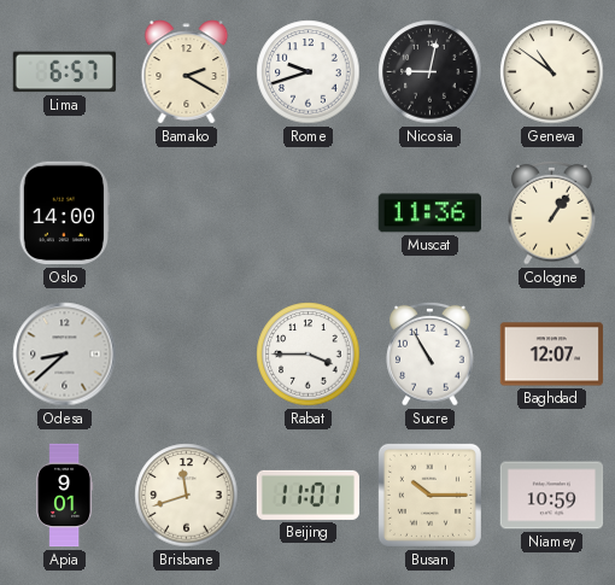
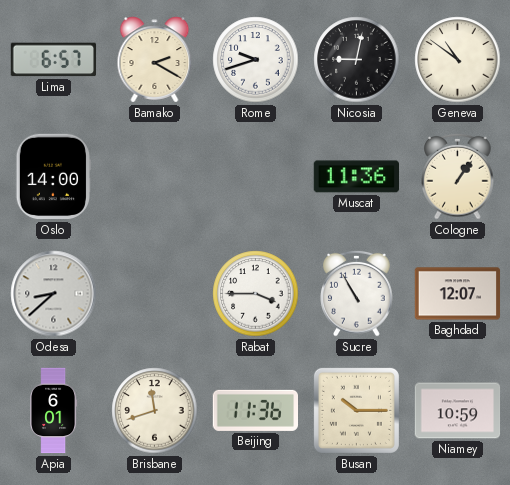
Apia: 9:01 -> 6:01
Beijing: 11:01 -> 11:36
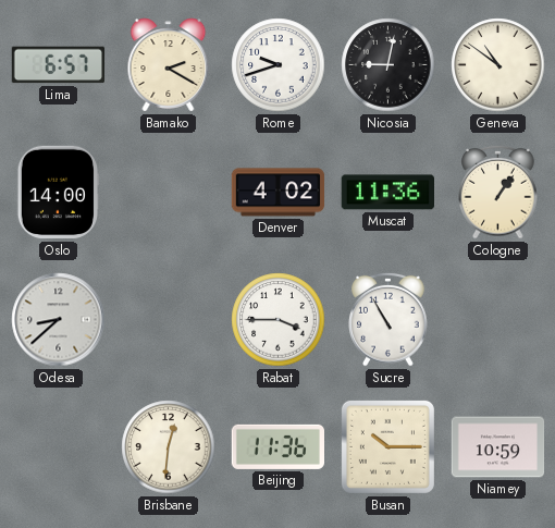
Denver: none -> 4:02
Baghdad: 12:07 -> none
Apia: 6:01 -> none
Brisbane: 11:42 -> 12:31
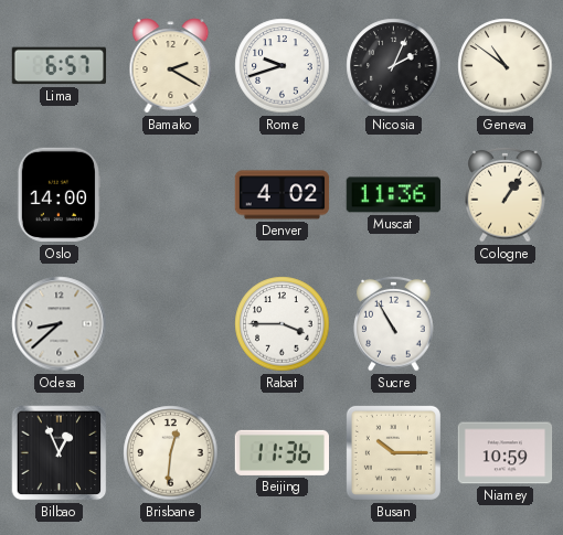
Nicosia: 9:02 -> 2:04
Bilbao: none -> 12:56
